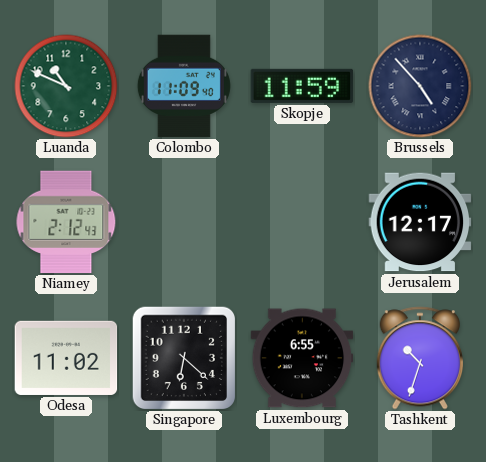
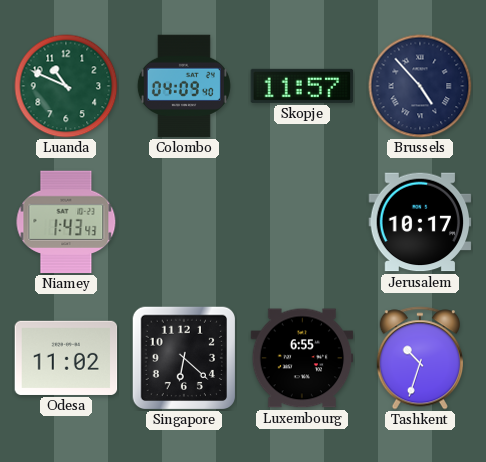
Colombo: 11:09 -> 04:09
Skopje: 11:59 -> 11:57
Niamey: 2:12 -> 1:43
Jerusalem: 12:17 -> 10:17
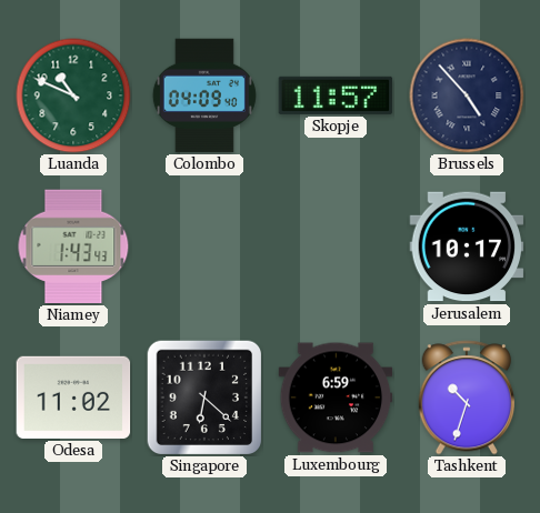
Luxembourg: 6:55 -> 6:59
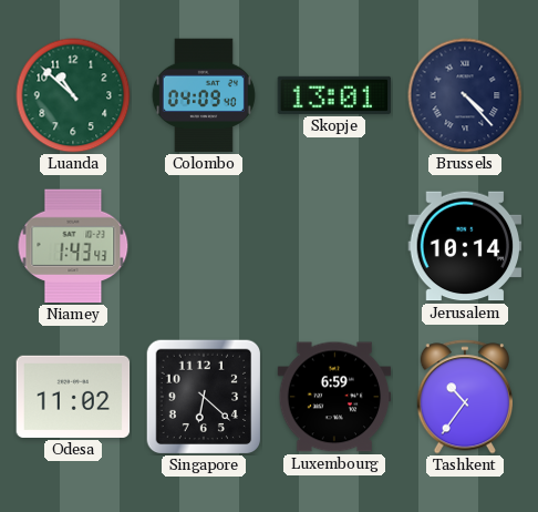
Luanda: 10:49 -> 10:52
Skopje: 11:57 -> 13:01
Brussels: 4:53 -> 4:23
Jerusalem: 10:17 -> 10:14
Tashkent: 10:33 -> 10:36
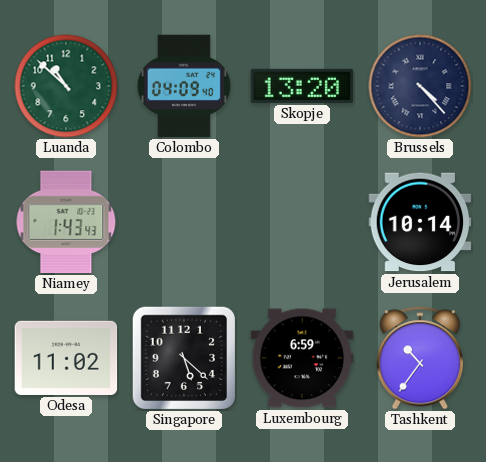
Skopje: 13:01 -> 13:20
Singapore: 6:22 -> 5:22
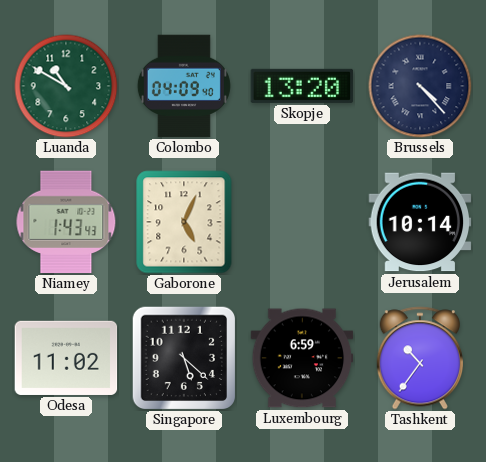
Luanda: 10:52 -> 10:50
Gaborone: none -> 5:04
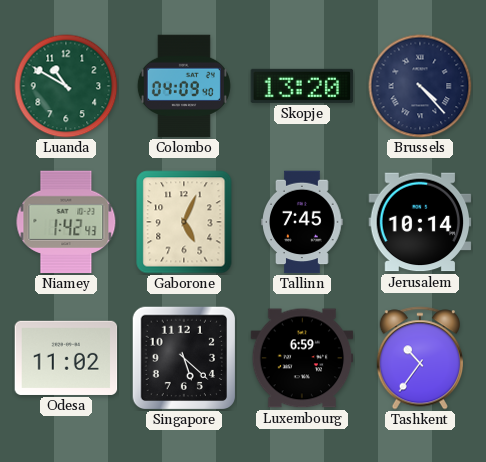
Niamey: 1:43 -> 1:42
Tallinn: none -> 7:45
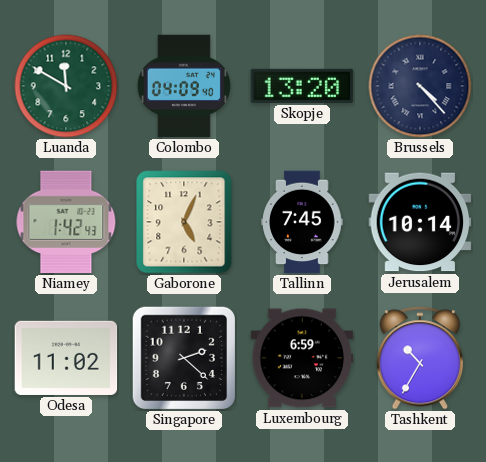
Luanda: 10:50 -> 11:50
Singapore: 5:22 -> 2:22
Tashkent: 10:36 -> 10:35
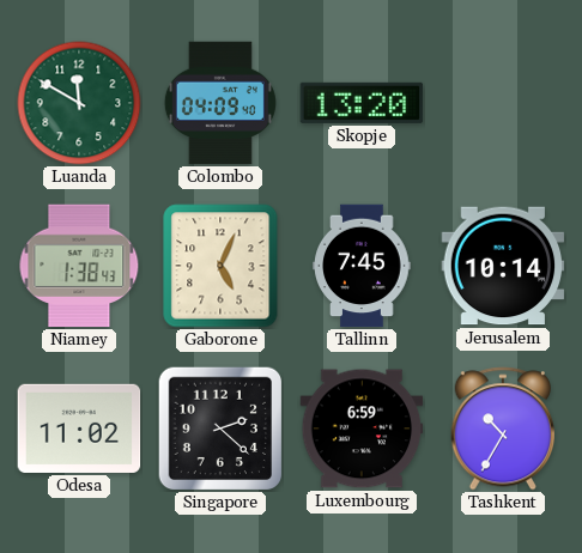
Brussels: 4:23 -> none
Niamey: 1:42 -> 1:38
